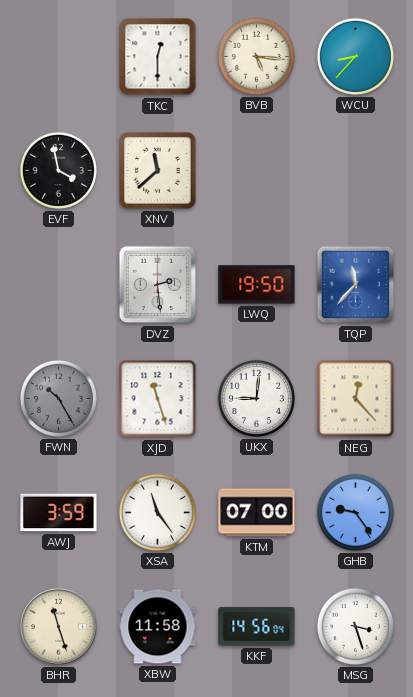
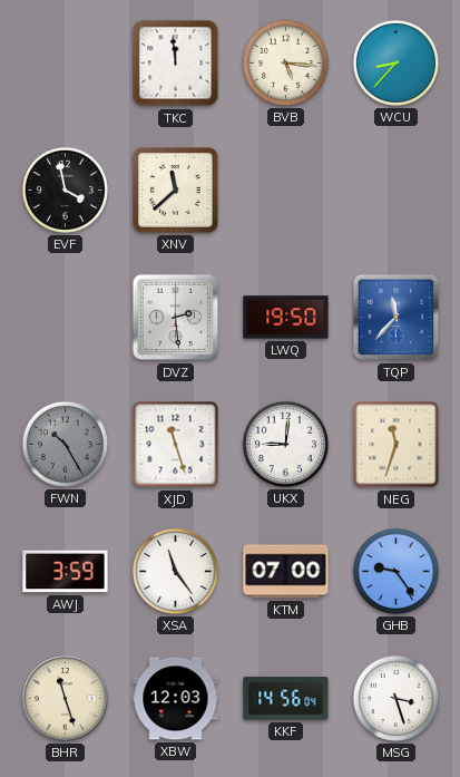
TKC: 12:30 -> 11:59
NEG: 12:23 -> 11:33
XBW: 11:58 -> 12:03
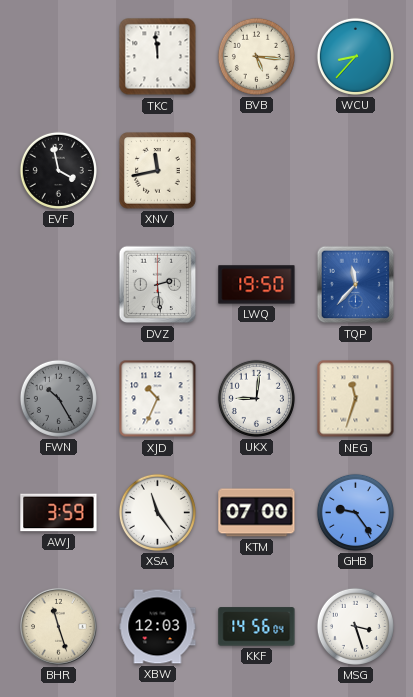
XNV: 11:38 -> 11:43
XJD: 11:27 -> 10:34
